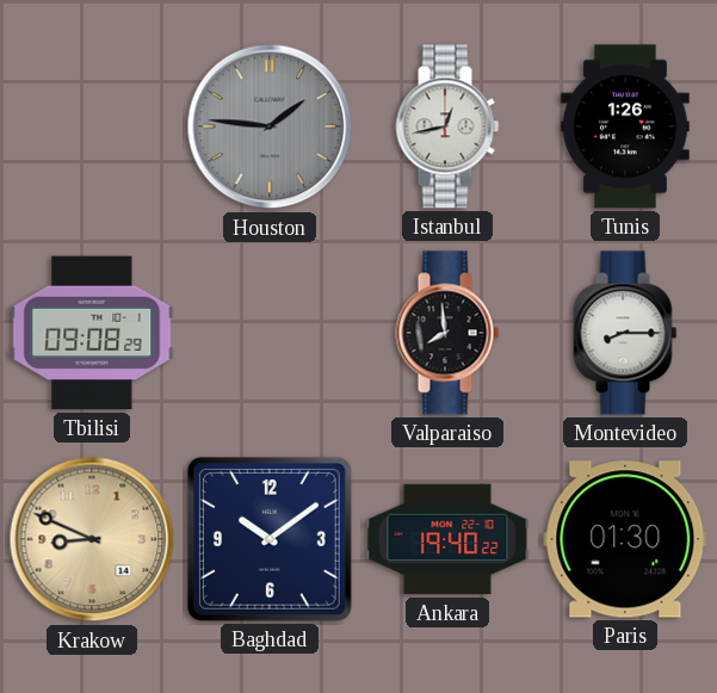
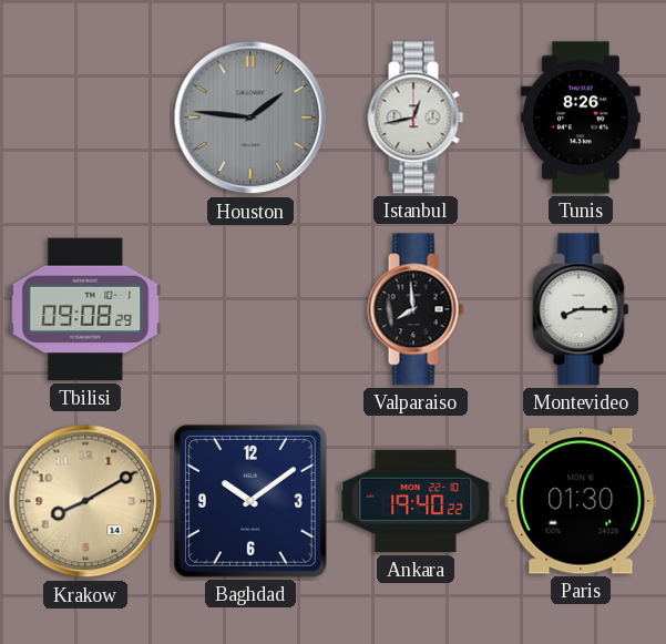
Tunis: 1:26 -> 8:26
Krakow: 8:49 -> 8:10
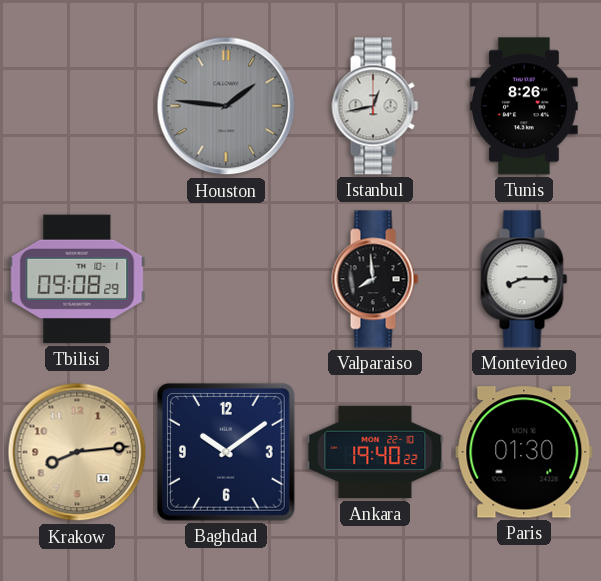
Krakow: 8:10 -> 8:14
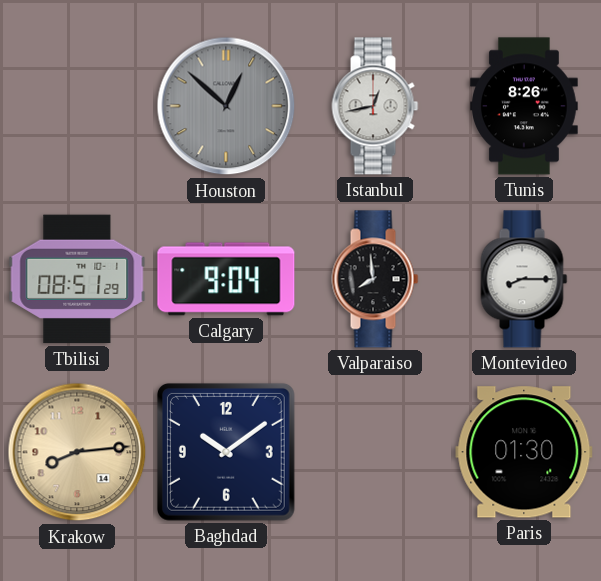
Houston: 1:46 -> 12:52
Tbilisi: 09:08 -> 08:51
Calgary: none -> 9:04
Ankara: 19:40 -> none
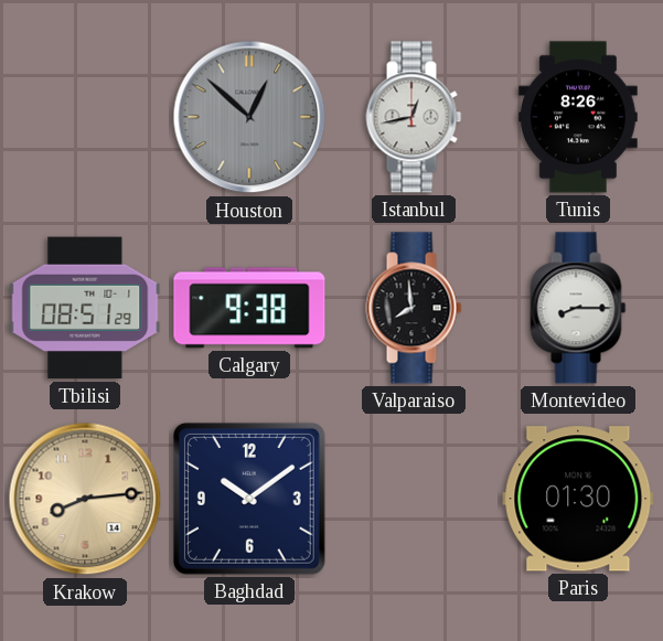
Calgary: 9:04 -> 9:38
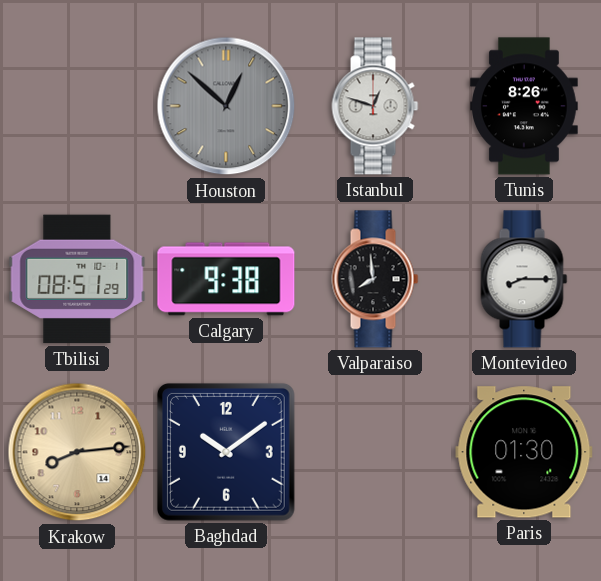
Istanbul: 12:43 -> 12:48
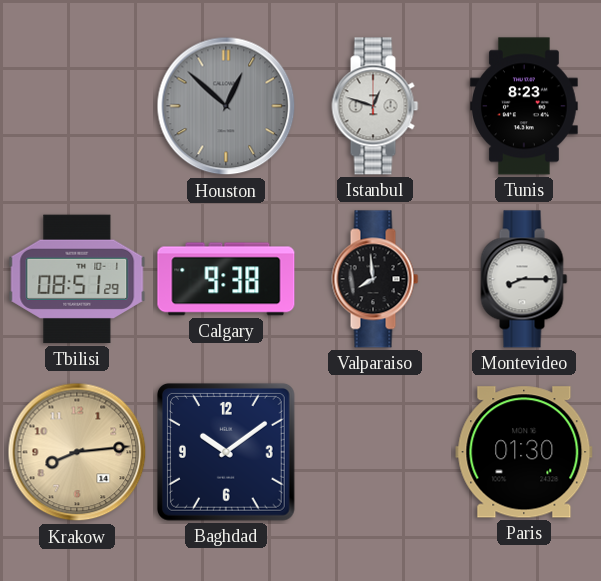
Tunis: 8:26 -> 8:23
